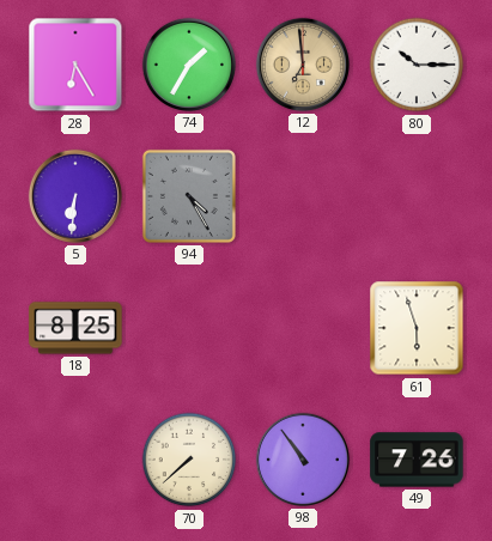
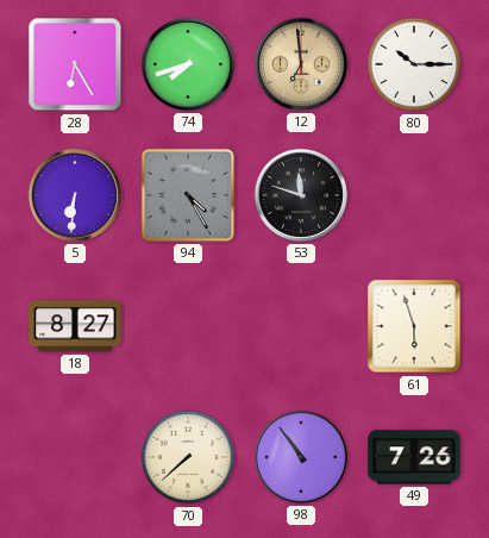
74: 1:35 -> 7:42
53: none -> 11:48
18: 8:25 -> 8:27
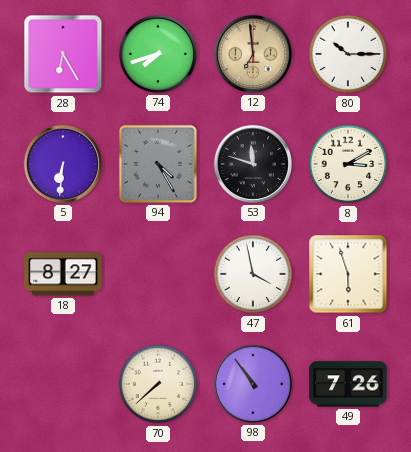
8: none -> 3:10
47: none -> 3:58
